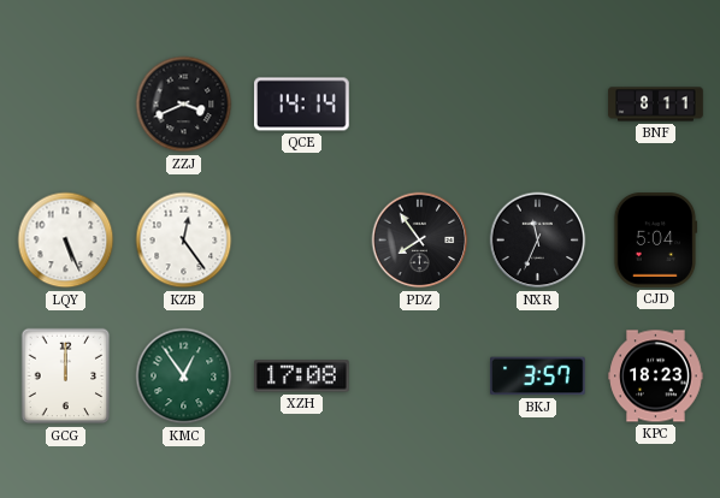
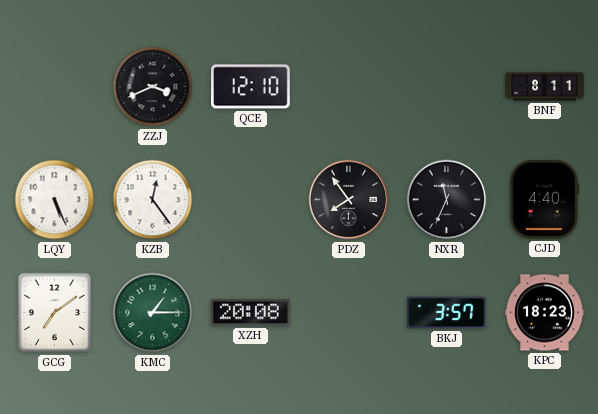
QCE: 14:14 -> 12:10
CJD: 5:04 -> 4:40
GCG: 12:00 -> 7:09
KMC: 12:54 -> 1:15
XZH: 17:08 -> 20:08
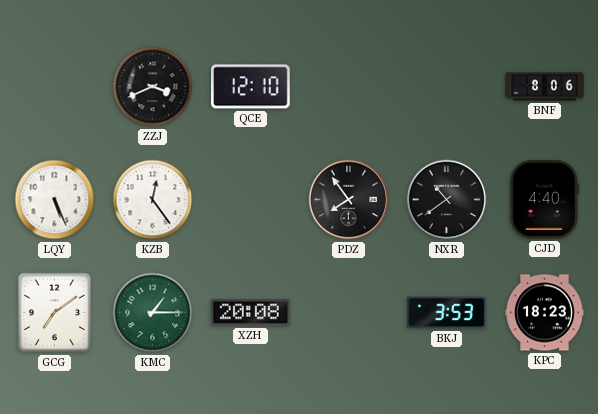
BNF: 8:11 -> 8:06
NXR: 11:34 -> 10:39
BKJ: 3:57 -> 3:53
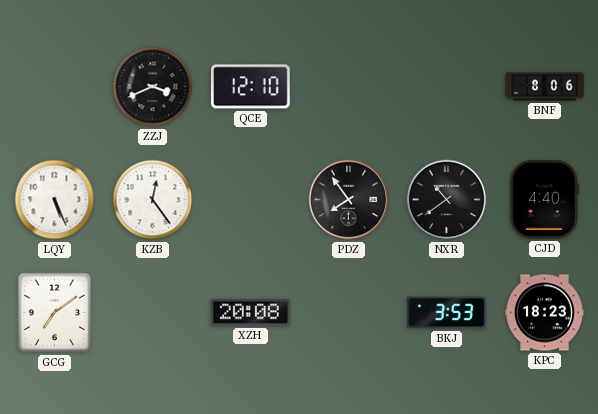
KMC: 1:15 -> none
